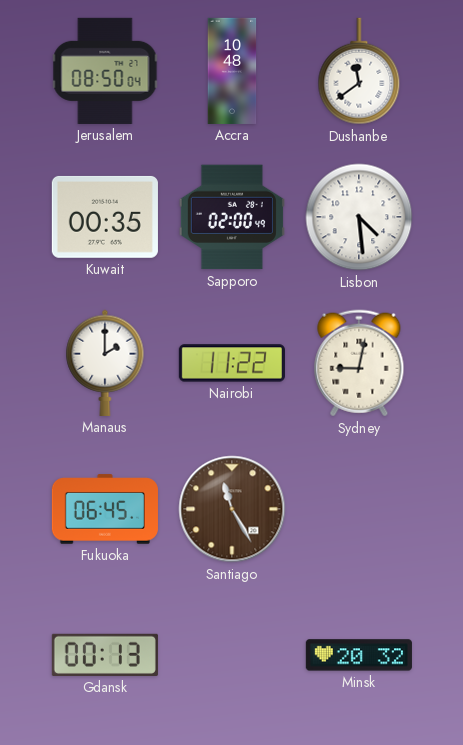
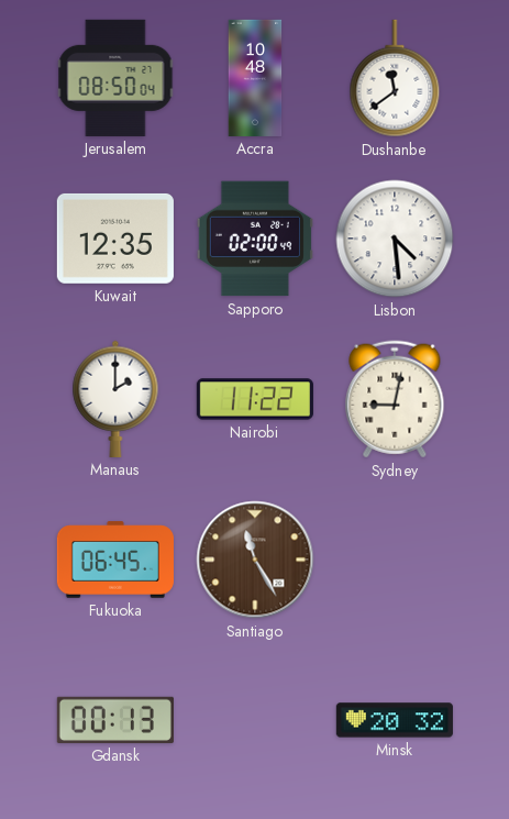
Kuwait: 00:35 -> 12:35
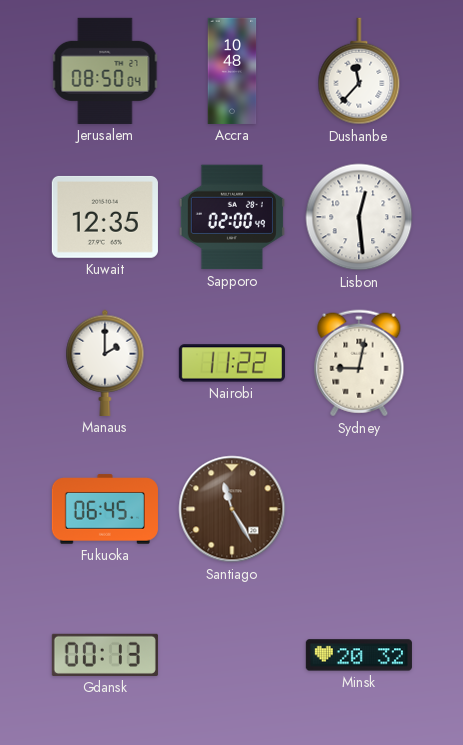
Dushanbe: 11:39 -> 11:37
Lisbon: 4:29 -> 12:29
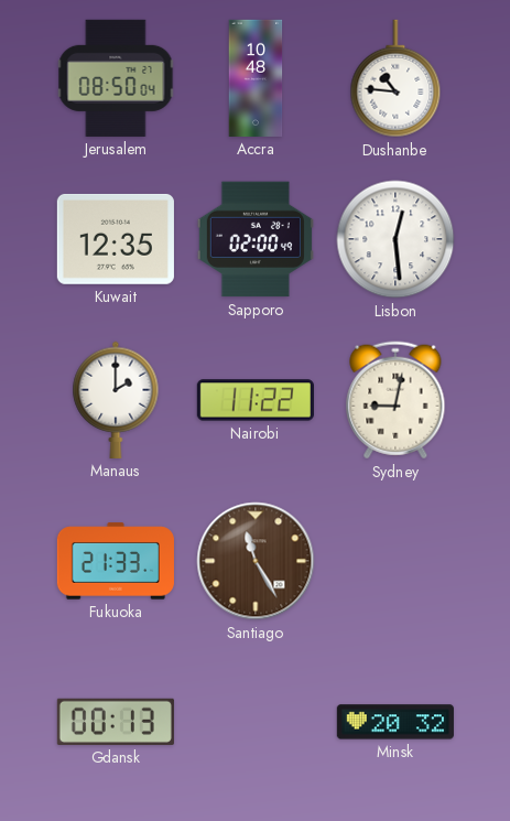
Dushanbe: 11:37 -> 10:46
Fukuoka: 06:45 -> 21:33
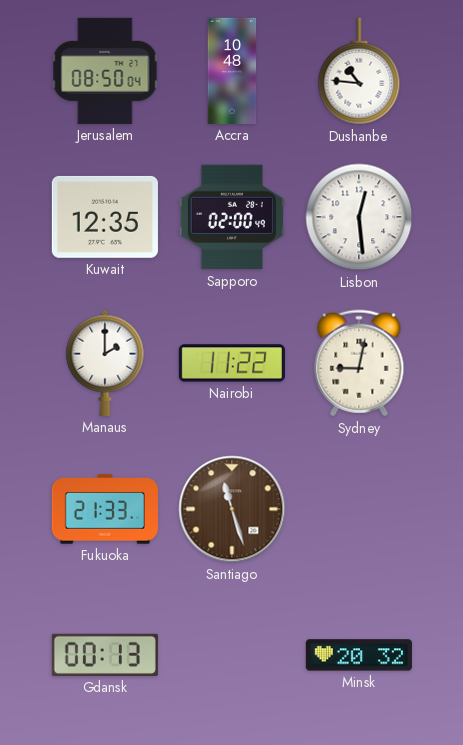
Santiago: 11:25 -> 11:27
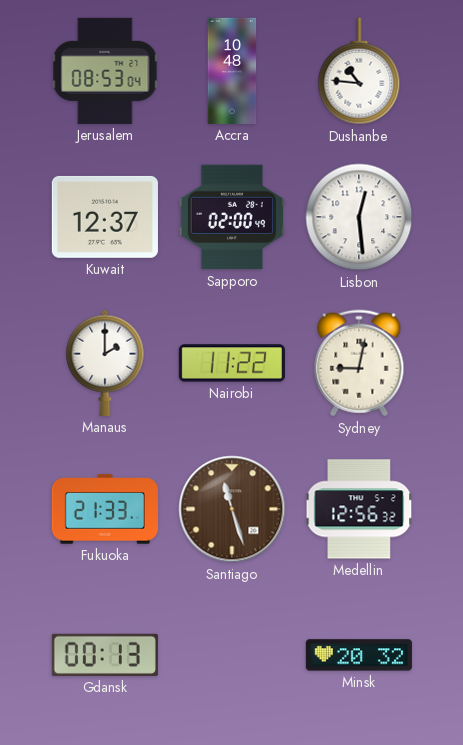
Jerusalem: 08:50 -> 08:53
Kuwait: 12:35 -> 12:37
Medellin: none -> 12:56
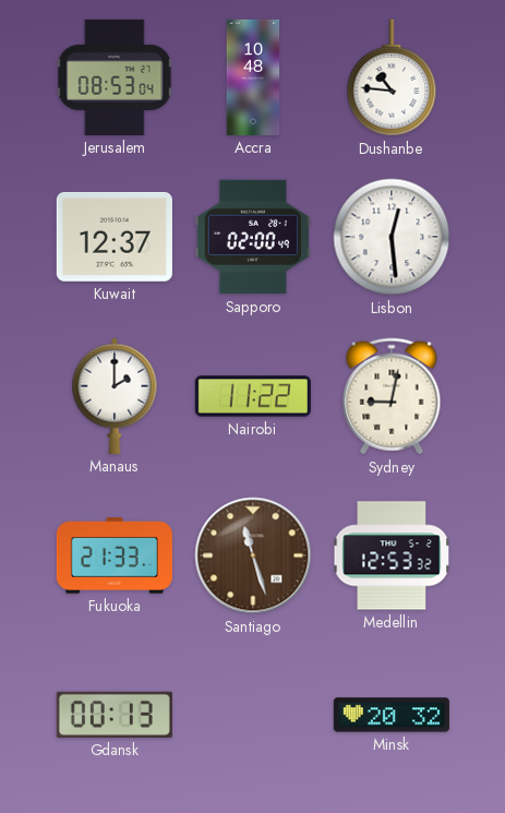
Medellin: 12:56 -> 12:53
